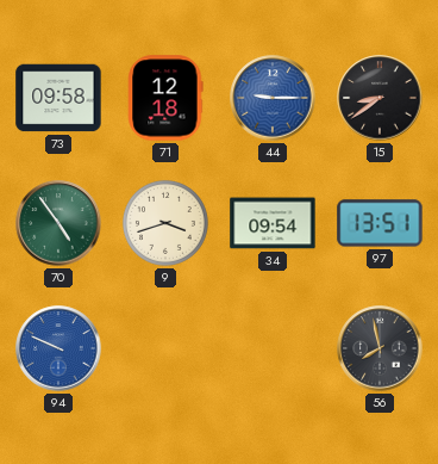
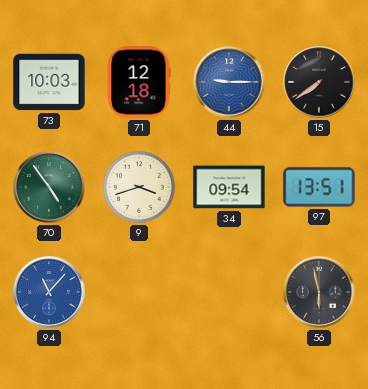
73: 09:58 -> 10:03
15: 8:39 -> 7:39
94: 9:49 -> 11:07
56: 7:58 -> 5:58
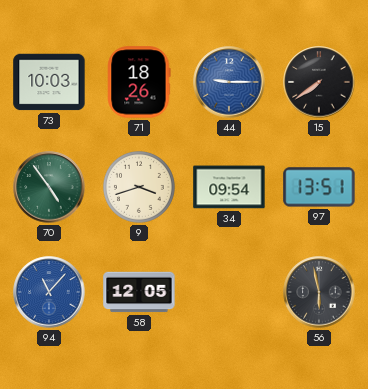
71: 12:18 -> 18:26
58: none -> 12:05
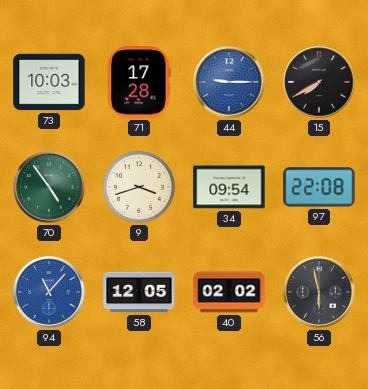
71: 18:26 -> 17:28
15: 7:39 -> 7:40
97: 13:51 -> 22:08
40: none -> 02:02
